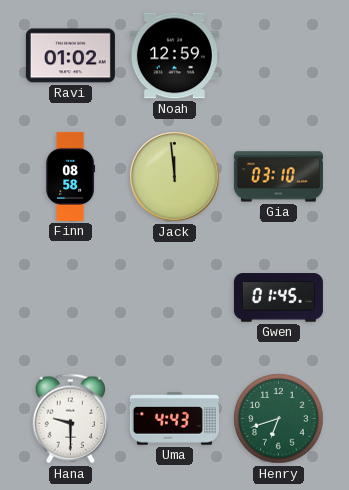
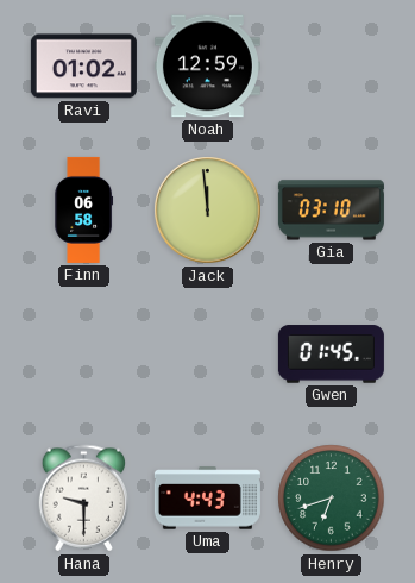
Finn: 08:58 -> 06:58
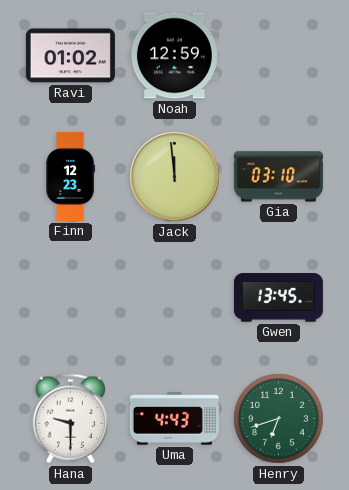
Finn: 06:58 -> 12:23
Gwen: 01:45 -> 13:45
